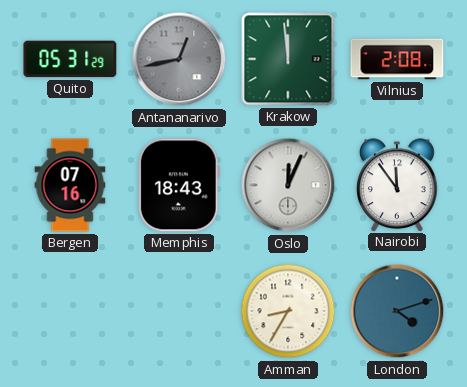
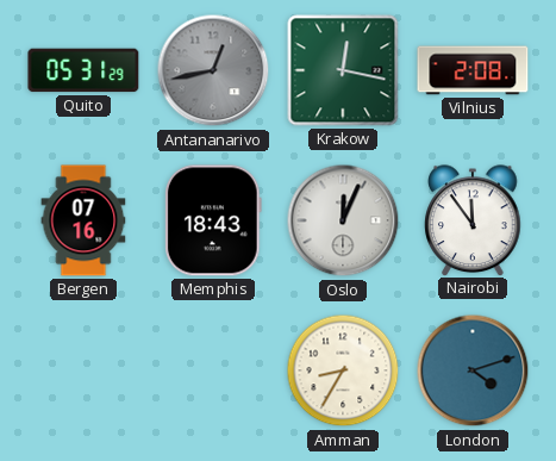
Krakow: 11:59 -> 12:17
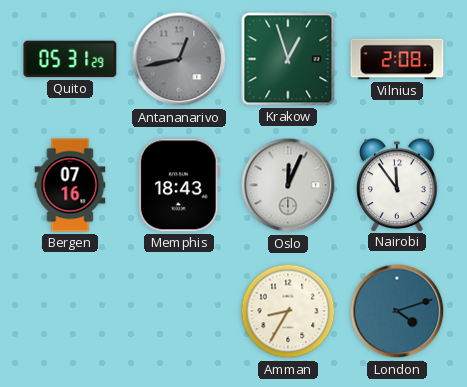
Krakow: 12:17 -> 12:57
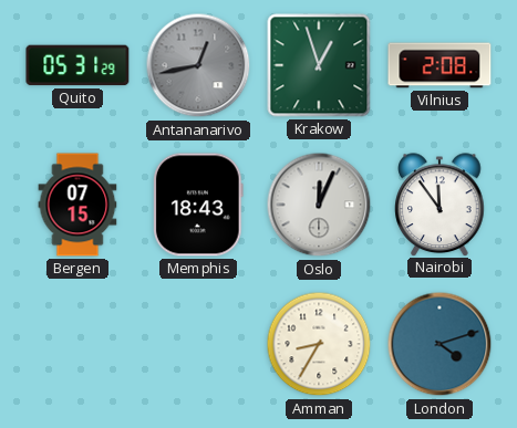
Bergen: 07:16 -> 07:15
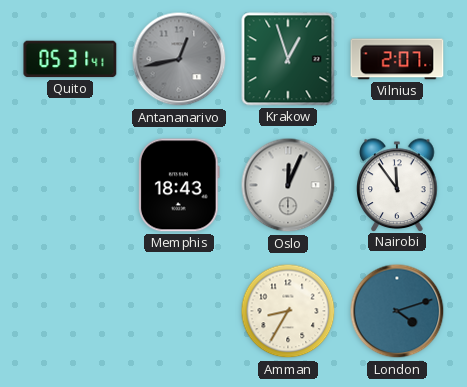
Quito: 05:31:29 -> 05:31:41
Vilnius: 2:08 -> 2:07
Bergen: 07:15 -> none
